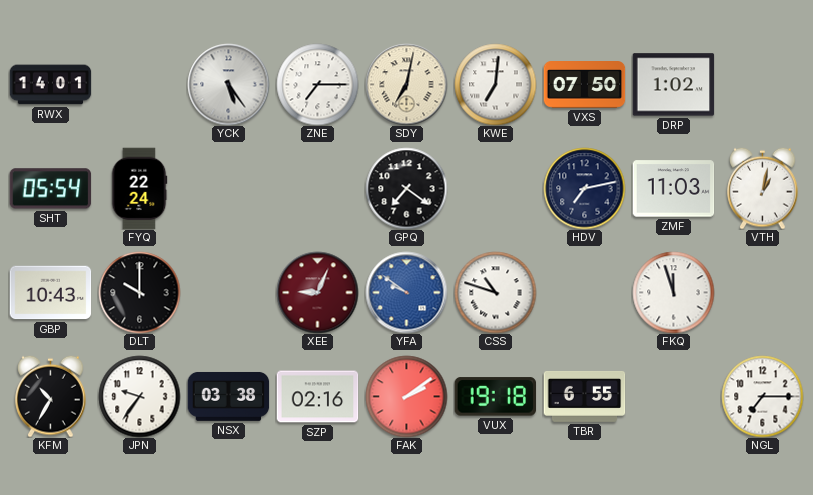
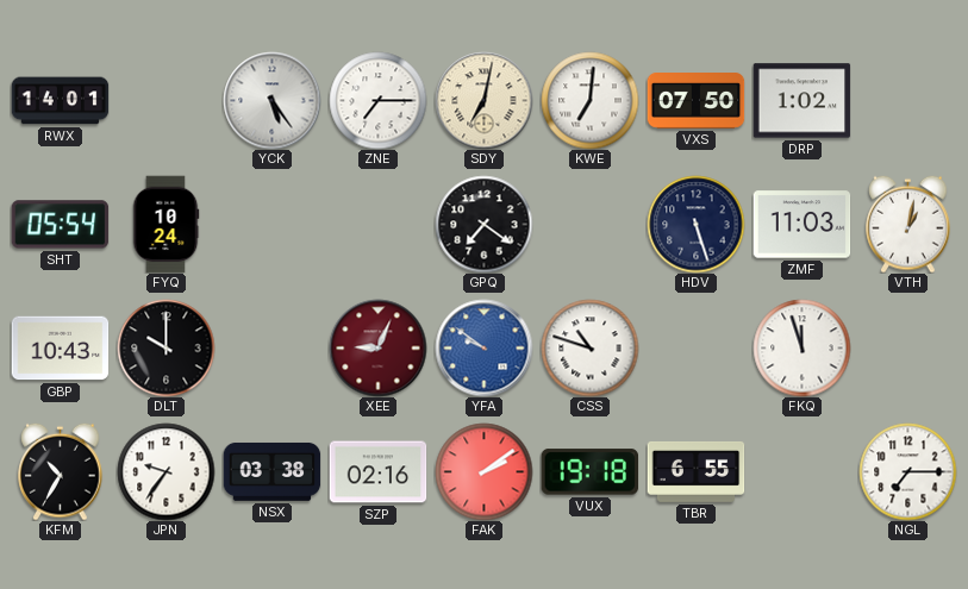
FYQ: 22:24 -> 10:24
HDV: 7:13 -> 5:27
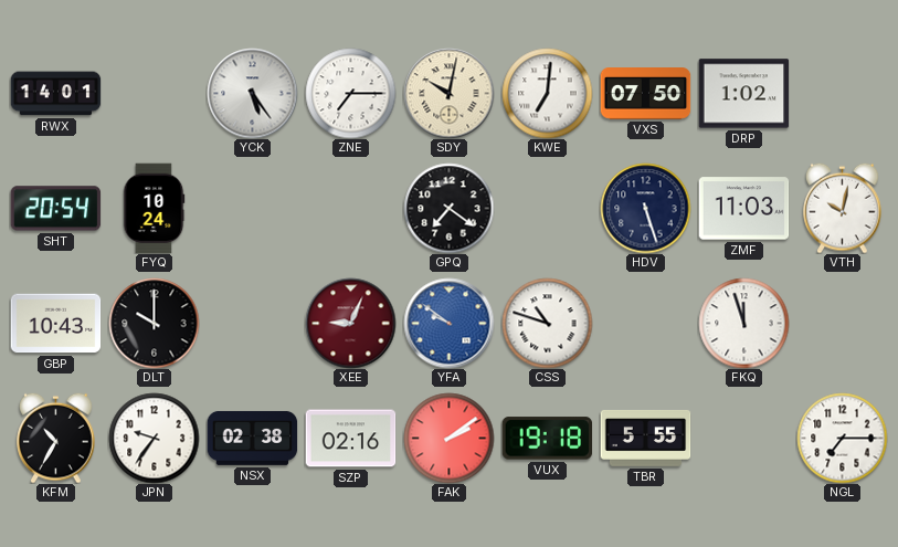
SDY: 7:02 -> 10:02
SHT: 05:54 -> 20:54
VTH: 1:02 -> 10:02
NSX: 03:38 -> 02:38
TBR: 6:55 -> 5:55
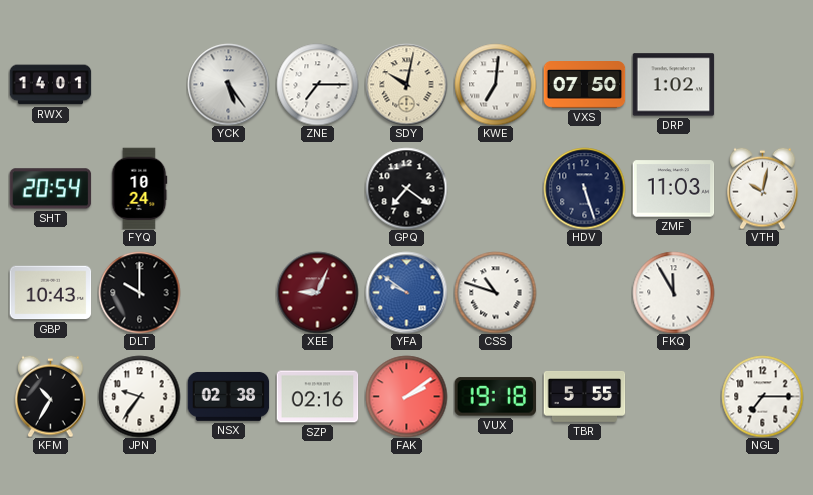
FKQ: 11:57 -> 11:55
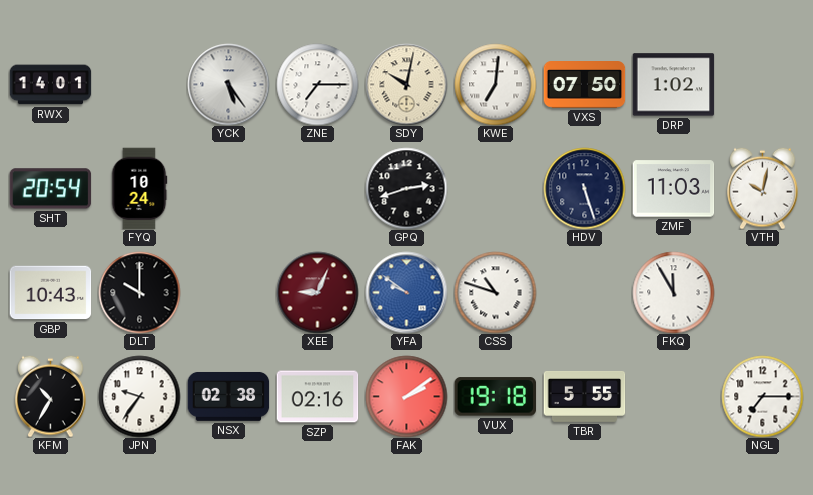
GPQ: 7:21 -> 2:42
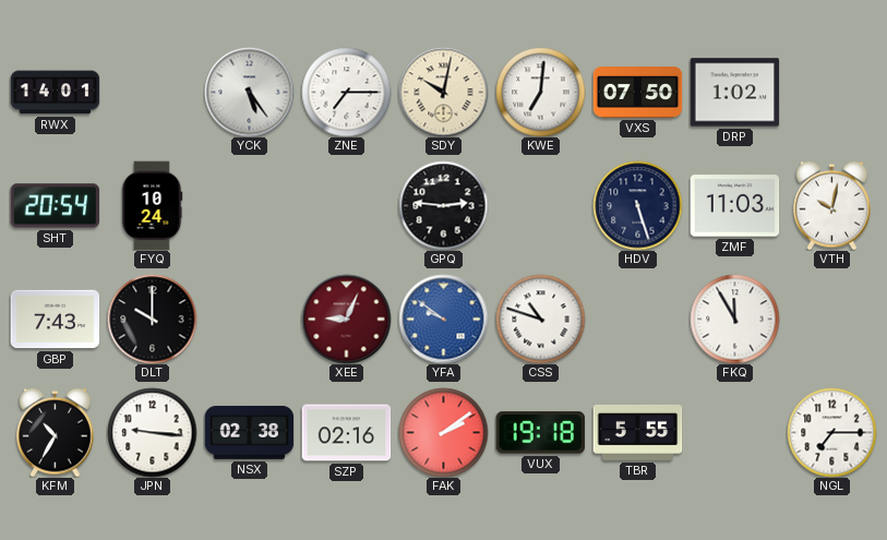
GPQ: 2:42 -> 2:46
GBP: 10:43 -> 7:43
JPN: 9:36 -> 9:16
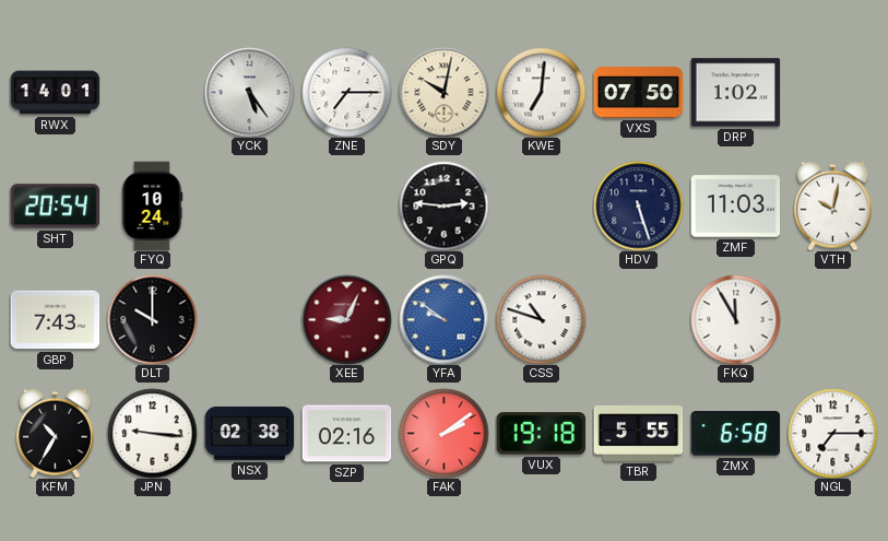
ZMX: none -> 6:58
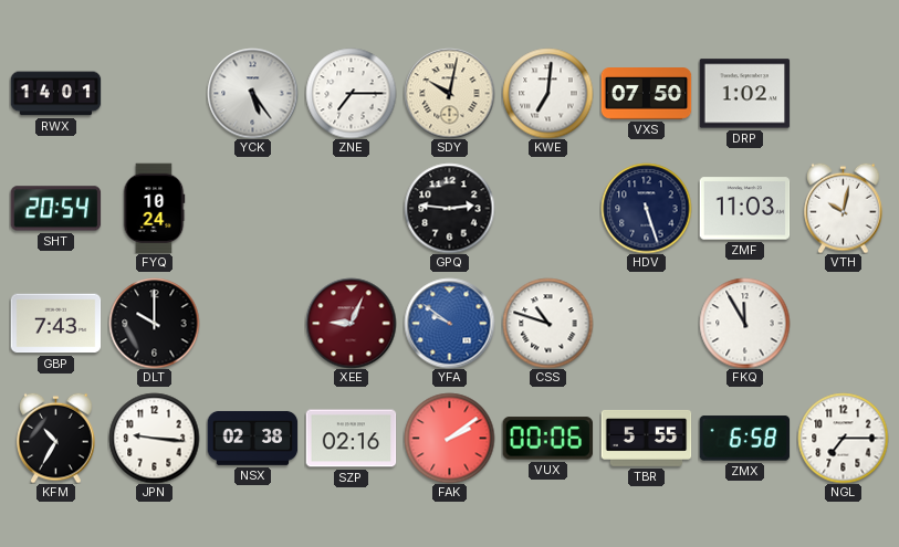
VUX: 19:18 -> 00:06
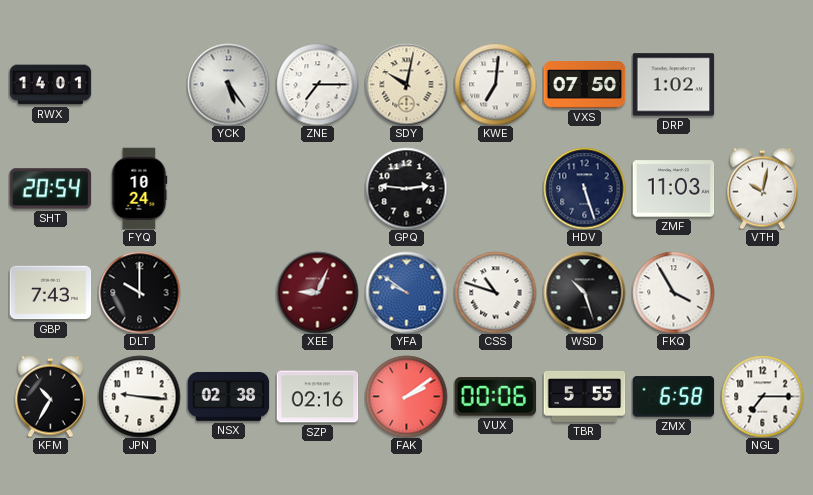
WSD: none -> 10:27
FKQ: 11:55 -> 3:55
